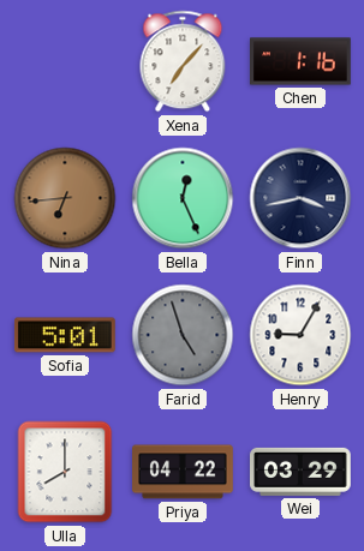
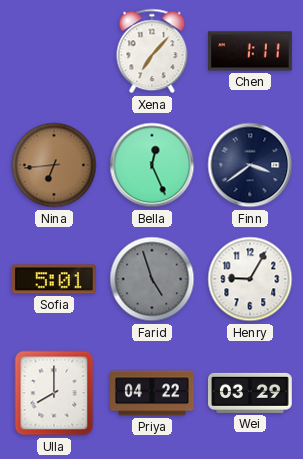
Chen: 1:16 -> 1:11
Finn: 3:43 -> 3:39
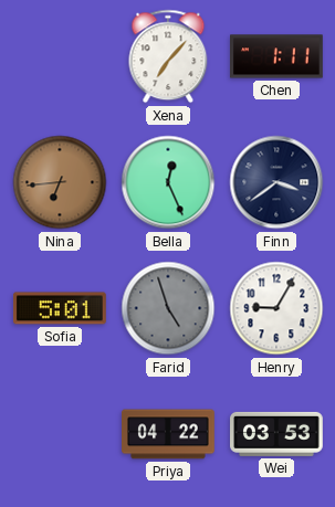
Ulla: 8:00 -> none
Wei: 03:29 -> 03:53
